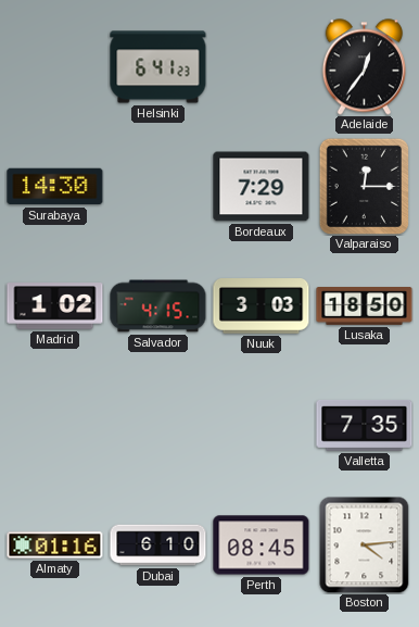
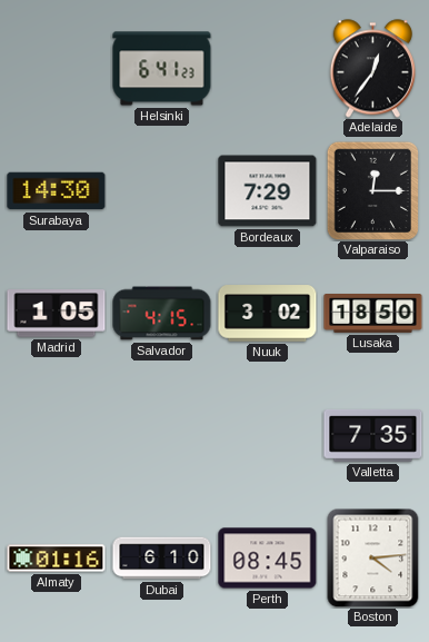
Madrid: 1:02 -> 1:05
Nuuk: 3:03 -> 3:02
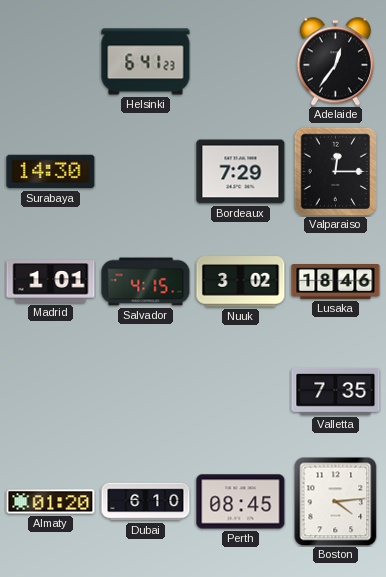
Madrid: 1:05 -> 1:01
Lusaka: 18:50 -> 18:46
Almaty: 01:16 -> 01:20
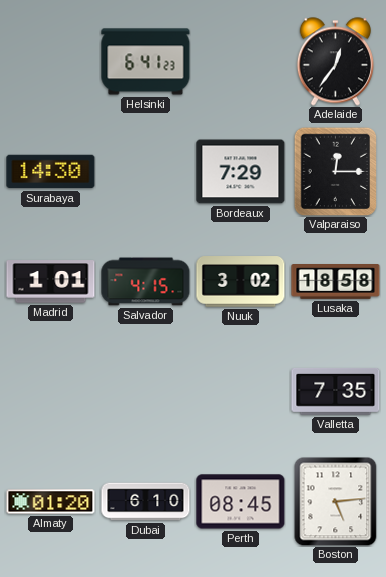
Lusaka: 18:46 -> 18:58
Boston: 4:14 -> 5:14
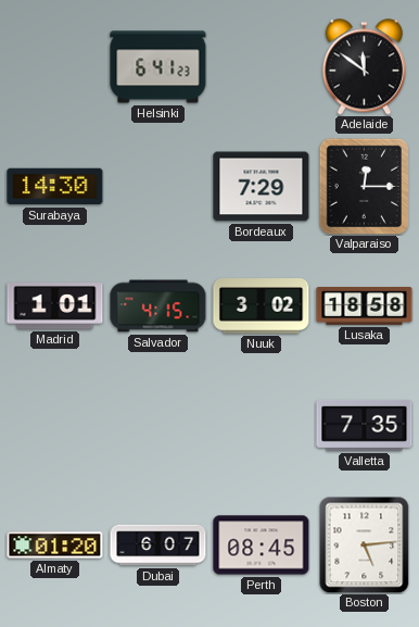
Adelaide: 12:36 -> 11:51
Dubai: 6:10 -> 6:07
